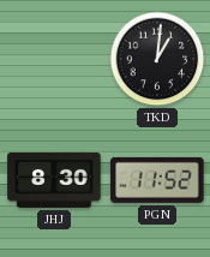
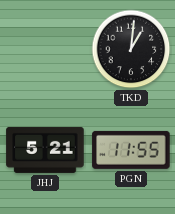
JHJ: 8:30 -> 5:21
PGN: 11:52 -> 11:55
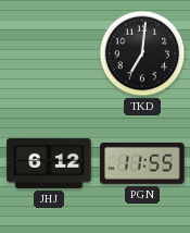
TKD: 1:01 -> 7:01
JHJ: 5:21 -> 6:12
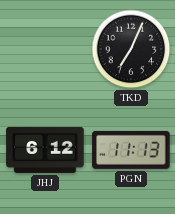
TKD: 7:01 -> 7:04
PGN: 11:55 -> 11:13
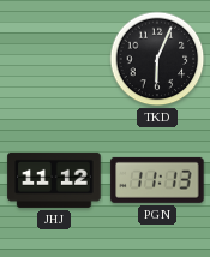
TKD: 7:04 -> 6:04
JHJ: 6:12 -> 11:12
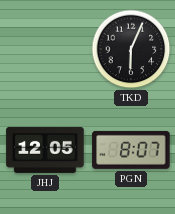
JHJ: 11:12 -> 12:05
PGN: 11:13 -> 8:07
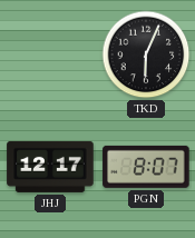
JHJ: 12:05 -> 12:17
